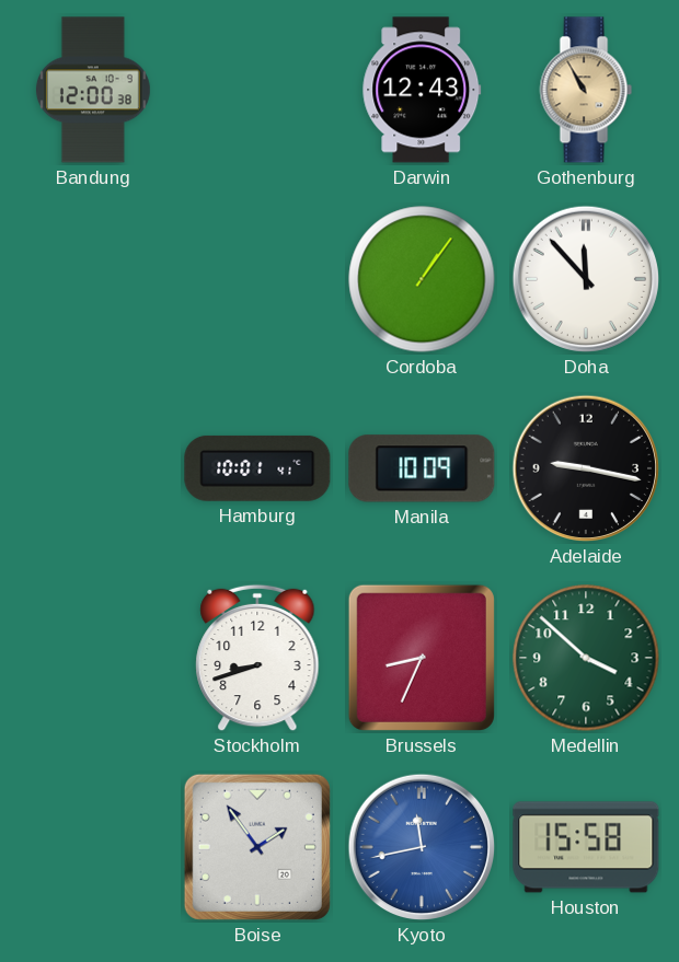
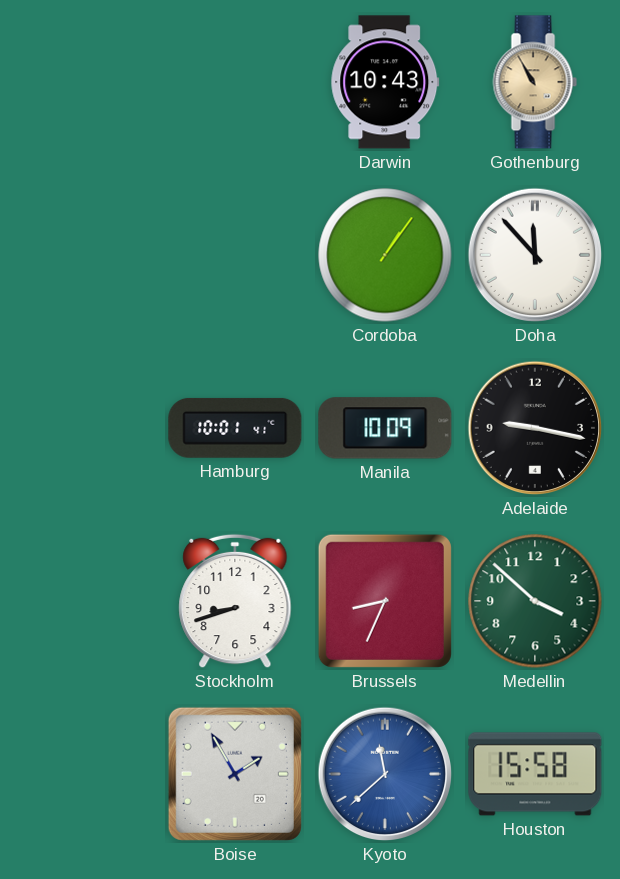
Bandung: 12:00 -> none
Darwin: 12:43 -> 10:43
Boise: 1:54 -> 1:55
Kyoto: 11:43 -> 11:38
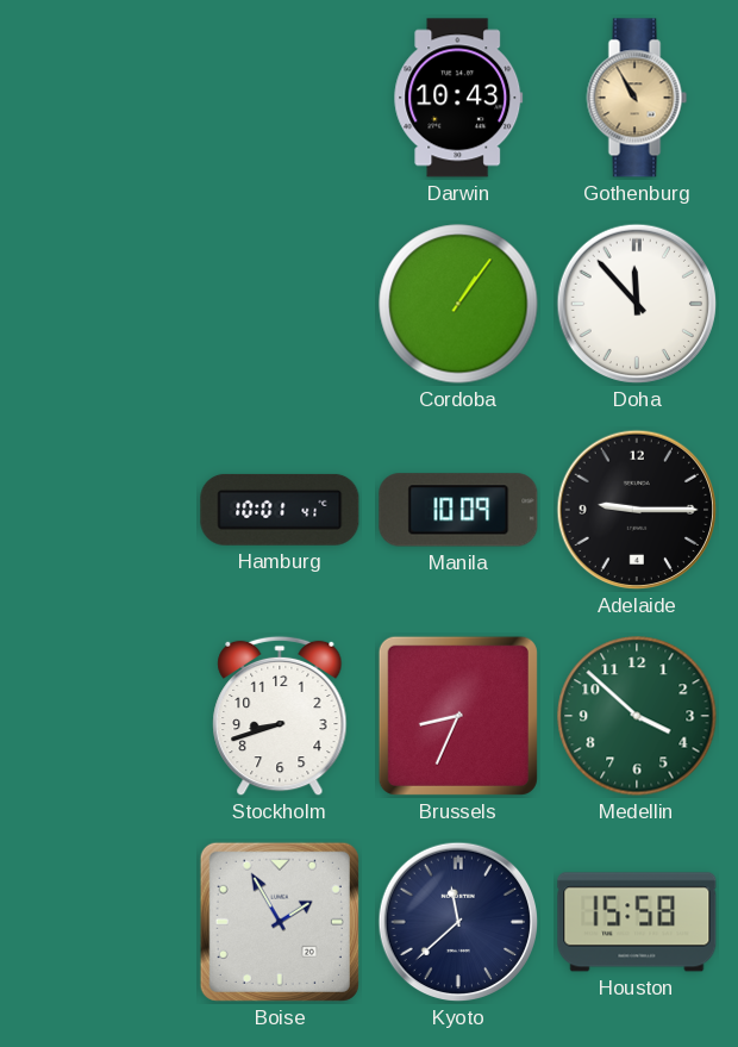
Adelaide: 9:17 -> 9:15
Kyoto dial: blue -> navy
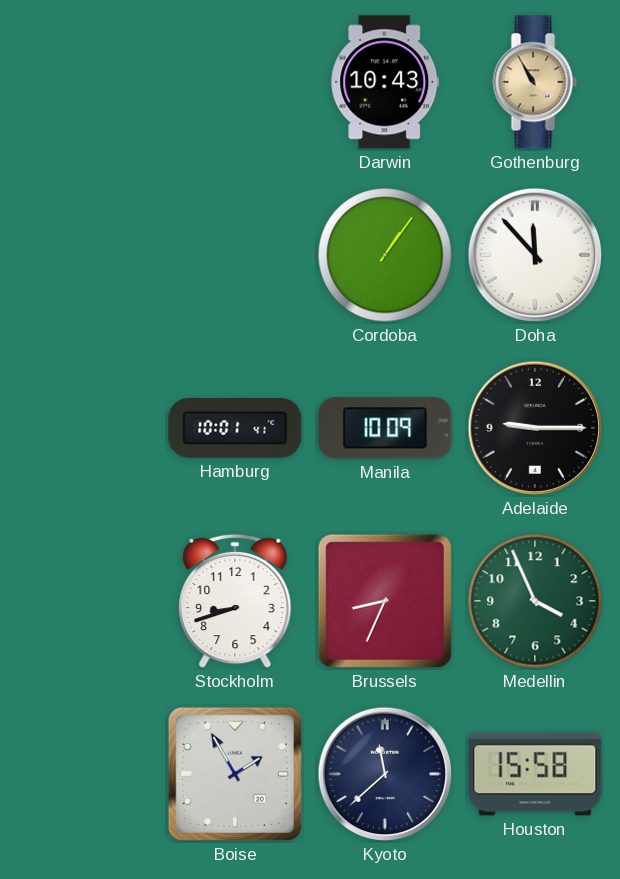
Medellin: 3:52 -> 3:56
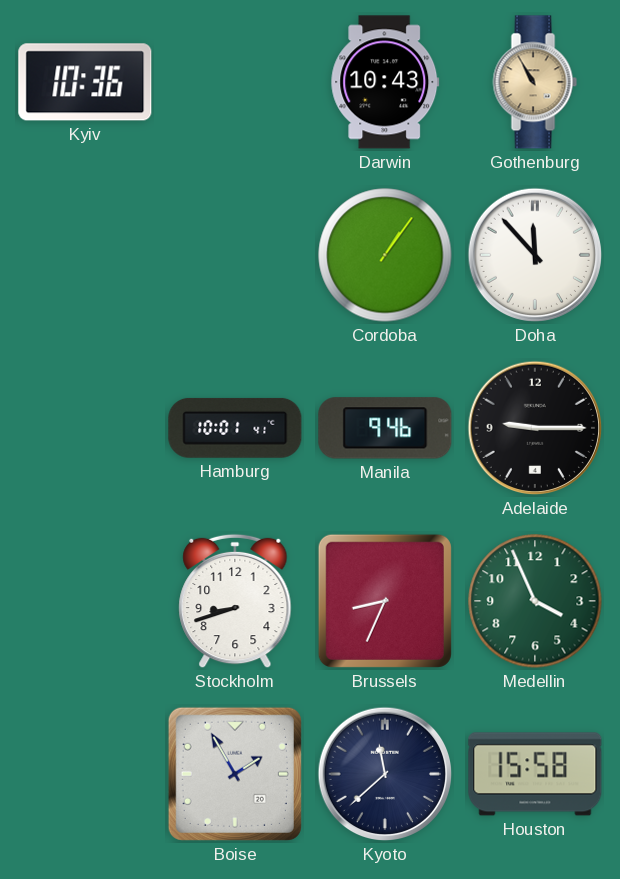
Kyiv: none -> 10:36
Manila: 10:09 -> 9:46
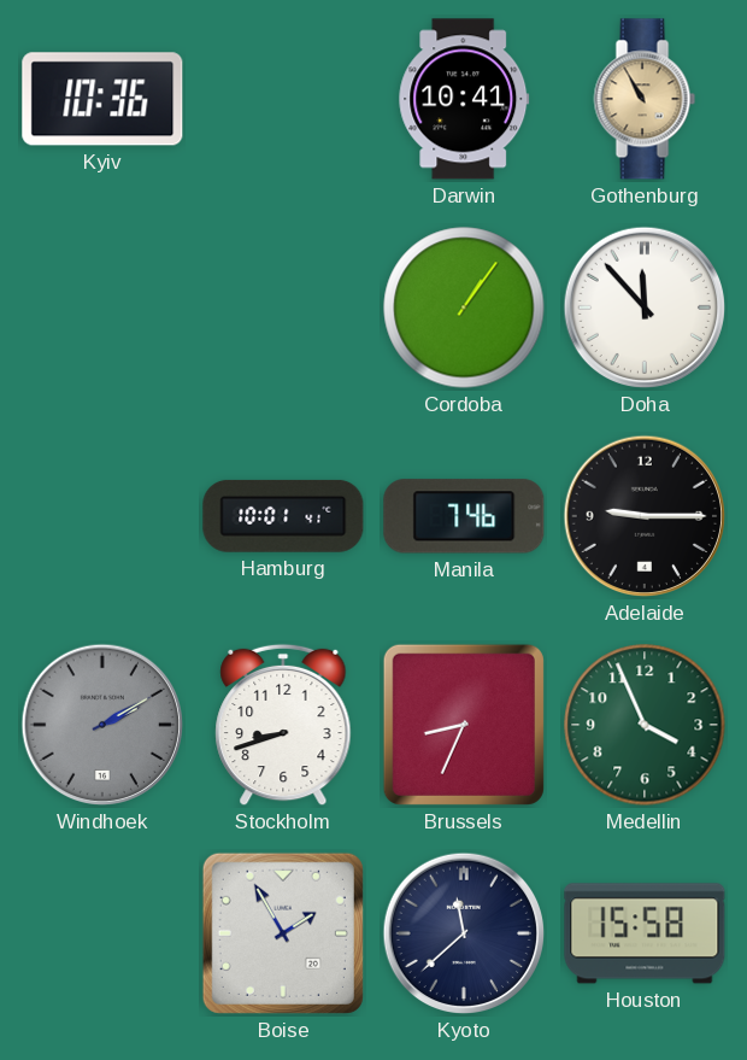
Darwin: 10:43 -> 10:41
Manila: 9:46 -> 7:46
Windhoek: none -> 2:10
